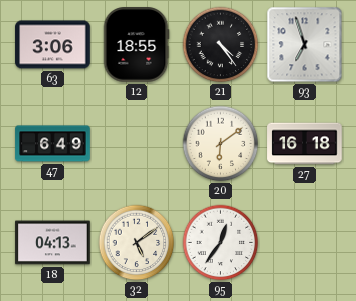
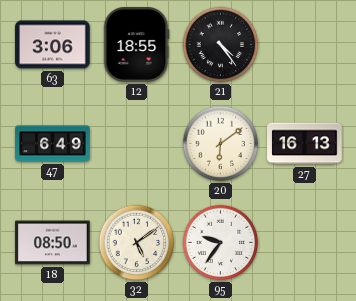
93: 6:57 -> none
27: 16:18 -> 16:13
18: 04:13 -> 08:50
95: 12:36 -> 9:36
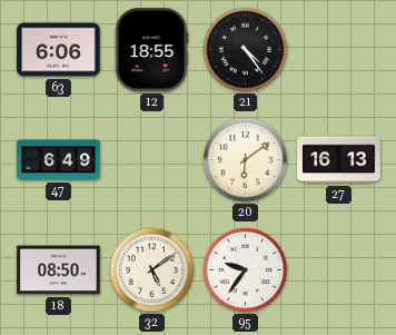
63: 3:06 -> 6:06
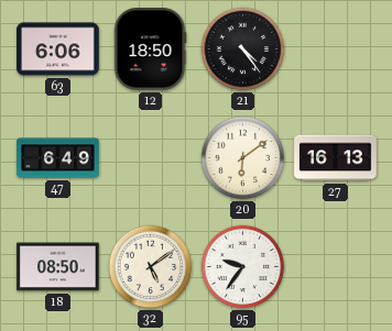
12: 18:55 -> 18:50
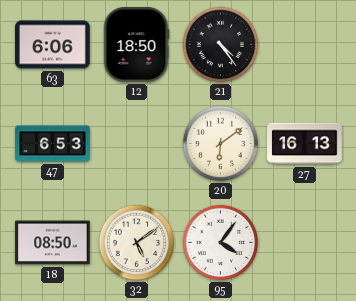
47: 6:49 -> 6:53
95: 9:36 -> 4:06
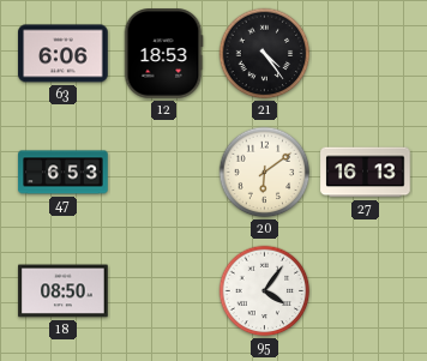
12: 18:50 -> 18:53
32: 5:09 -> none
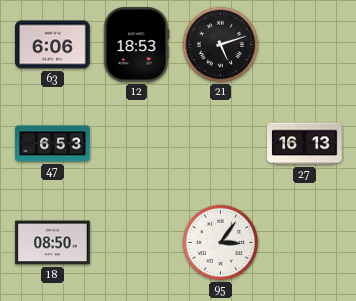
21: 4:24 -> 5:12
20: 6:09 -> none
95: 4:06 -> 3:06
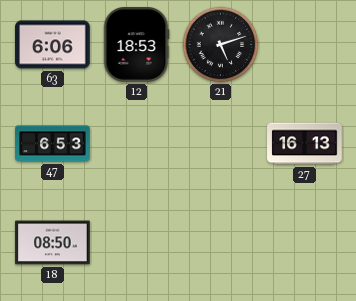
95: 3:06 -> none
